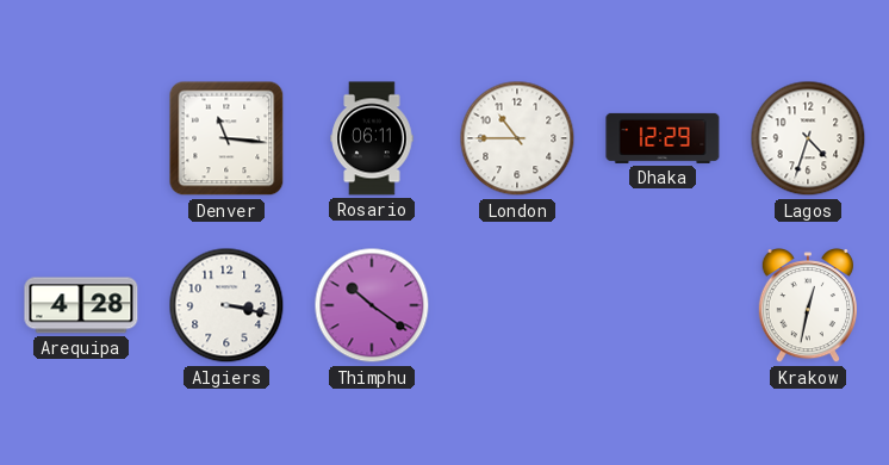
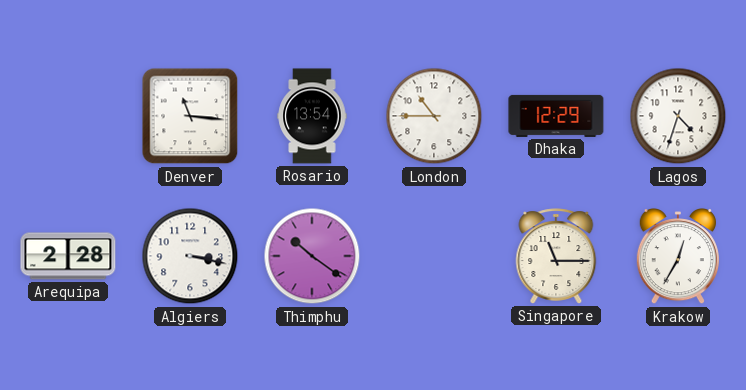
Rosario: 06:11 -> 13:54
Arequipa: 4:28 -> 2:28
Singapore: none -> 11:15
Krakow: 12:32 -> 12:35
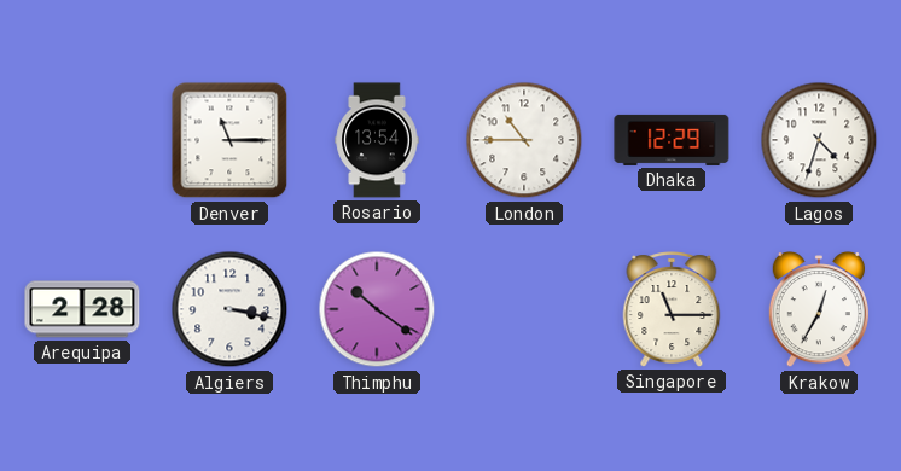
Denver: 11:16 -> 11:15
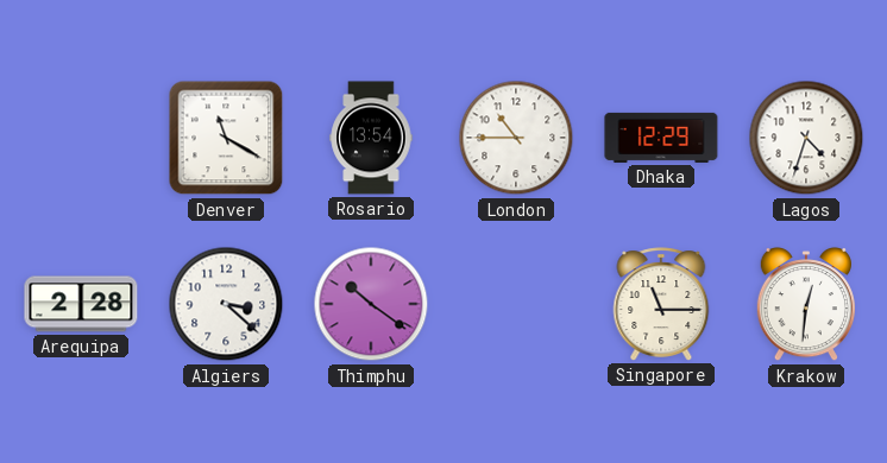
Denver: 11:15 -> 11:20
Algiers: 3:17 -> 3:22
Krakow: 12:35 -> 12:31
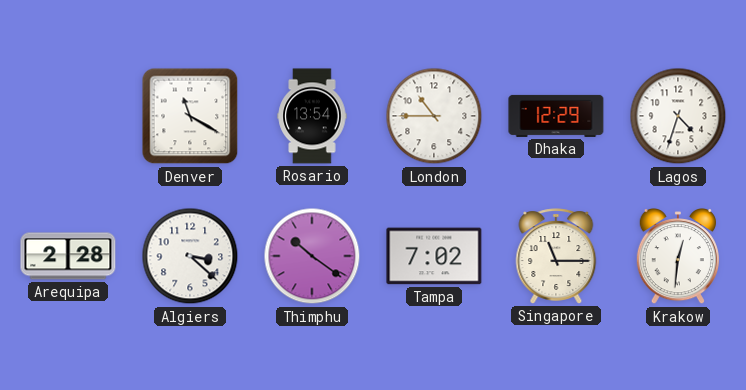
Tampa: none -> 7:02
